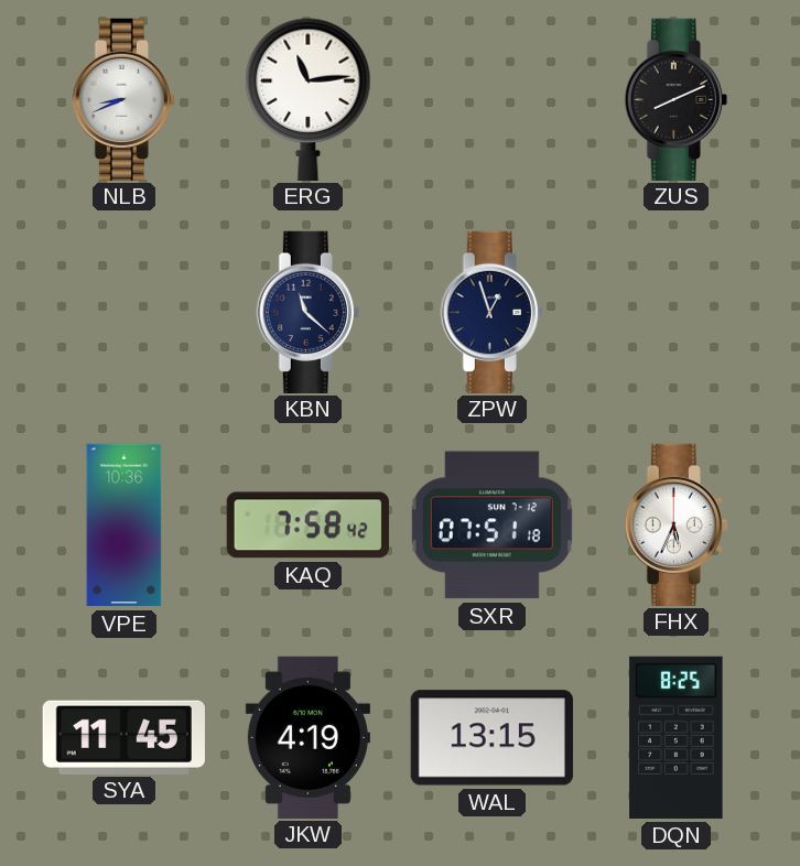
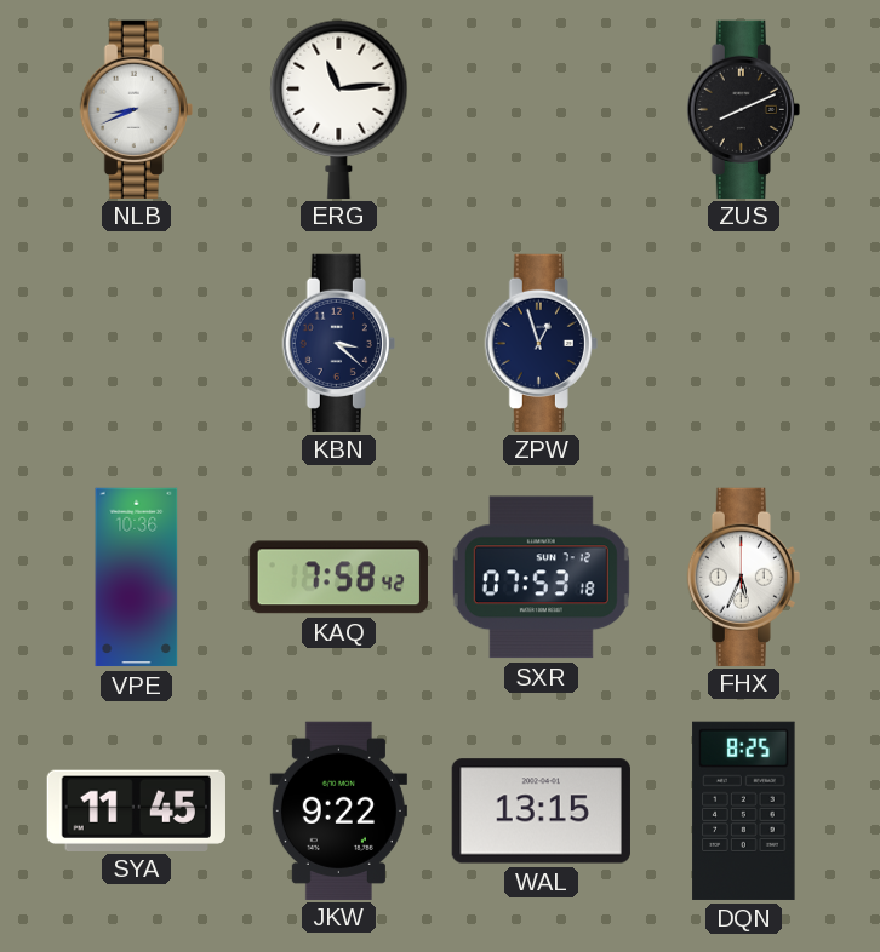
KBN: 11:22 -> 3:22
SXR: 07:51 -> 07:53
JKW: 4:19 -> 9:22
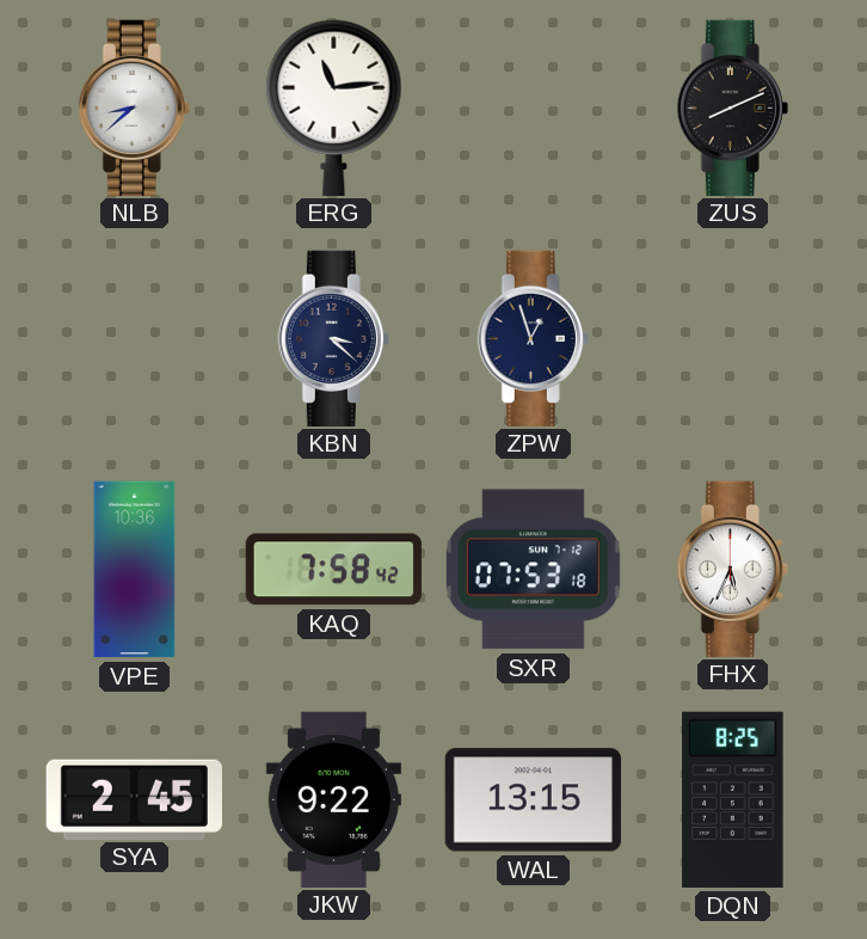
NLB: 8:41 -> 8:38
SYA: 11:45 -> 2:45
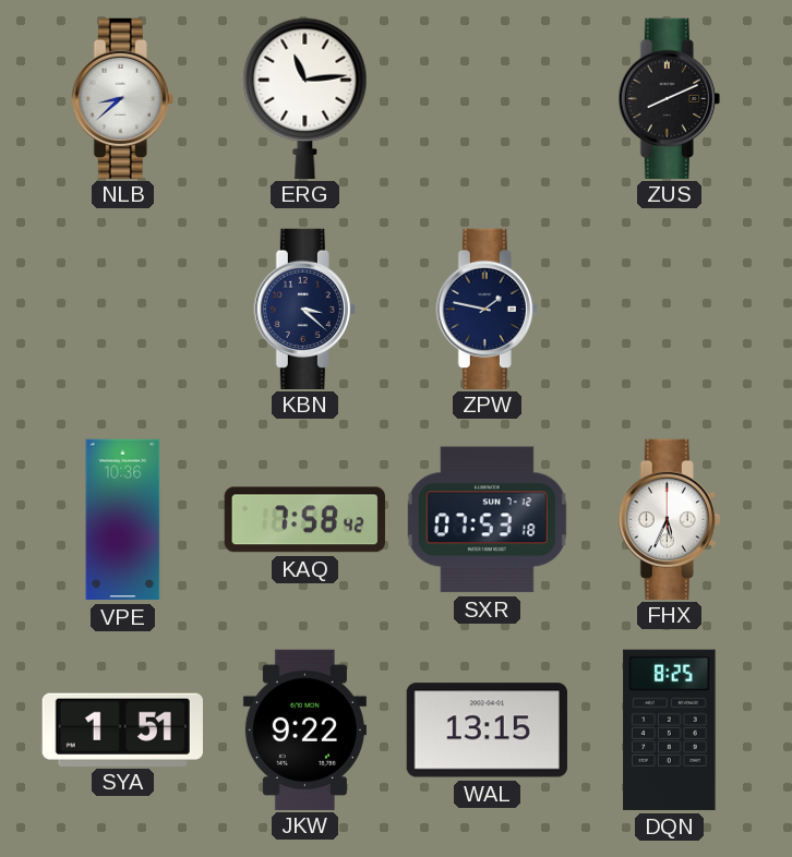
ZPW: 12:57 -> 1:47
SYA: 2:45 -> 1:51
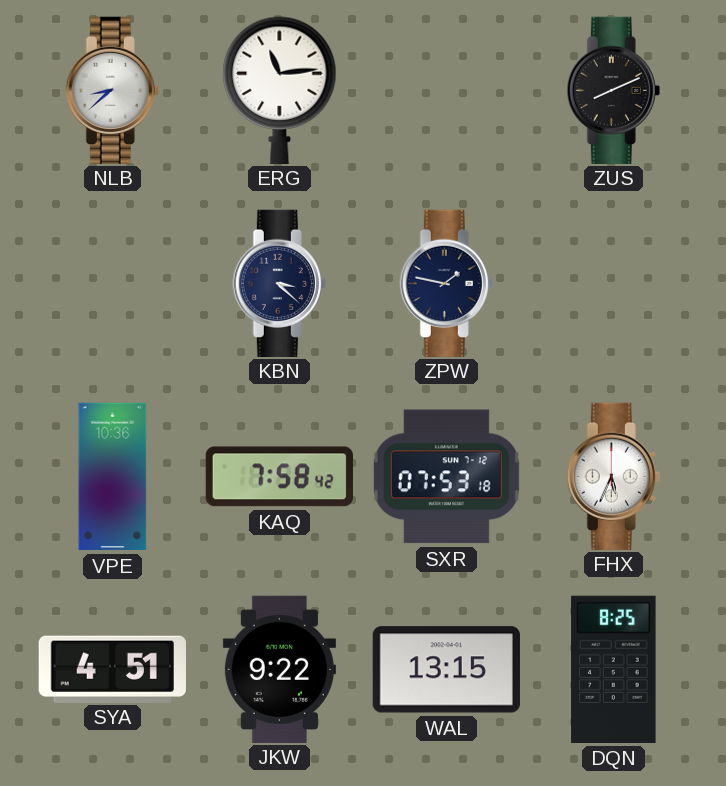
SYA: 1:51 -> 4:51
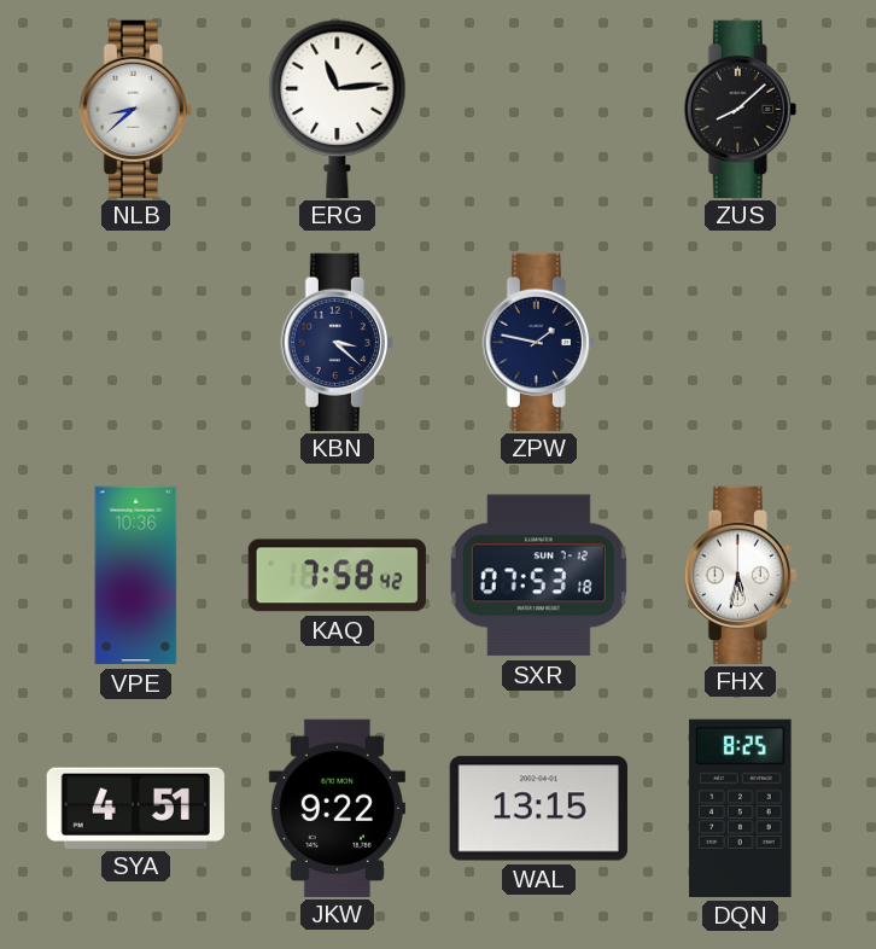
ZUS: 8:11 -> 8:08
FHX: 5:34 -> 5:32
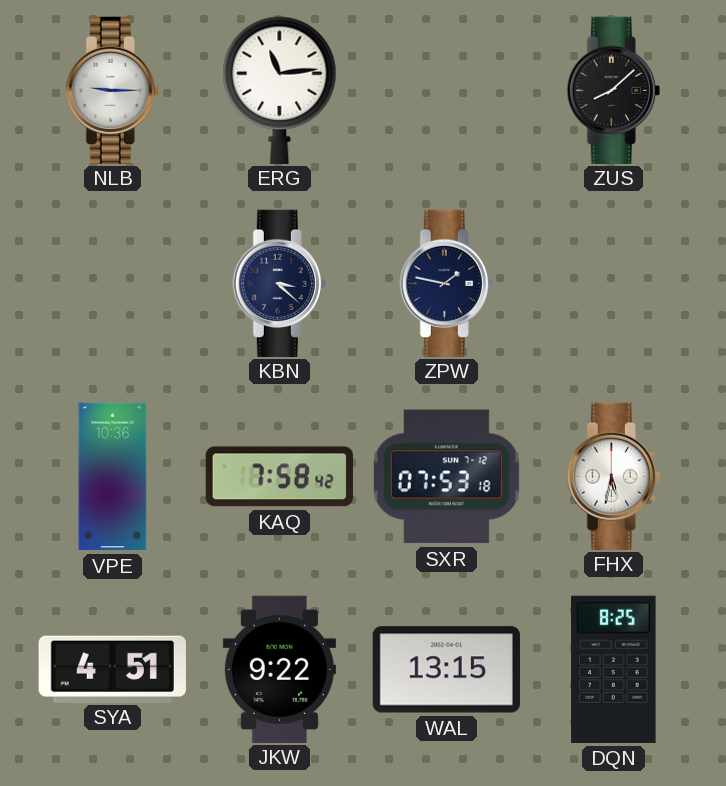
NLB: 8:38 -> 9:15
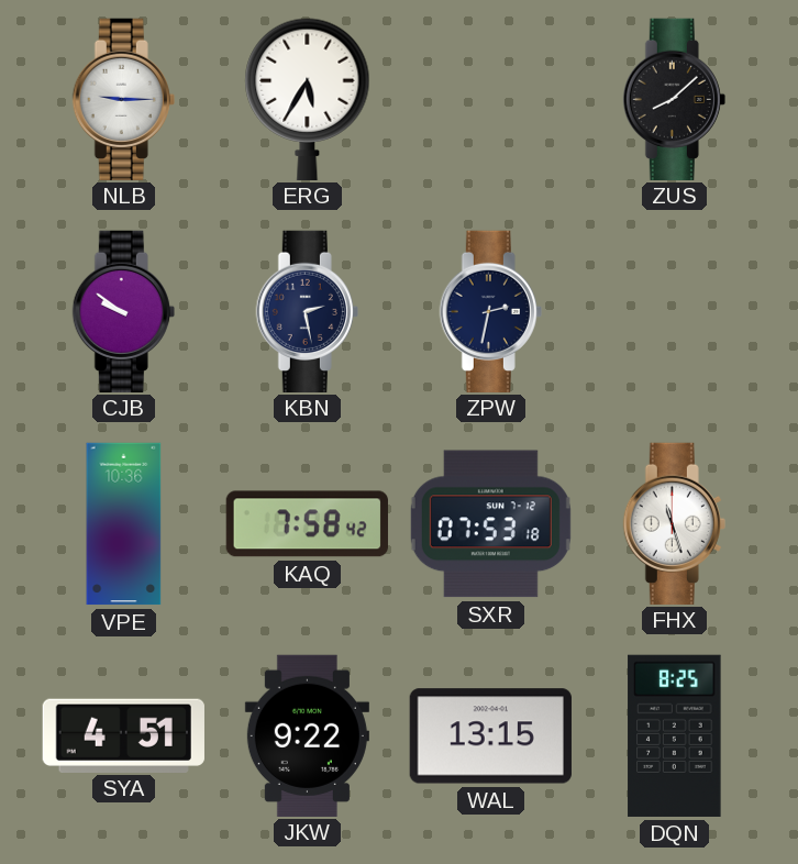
ERG: 11:14 -> 5:35
CJB: none -> 9:51
KBN: 3:22 -> 2:28
ZPW: 1:47 -> 2:32
FHX: 5:32 -> 11:27
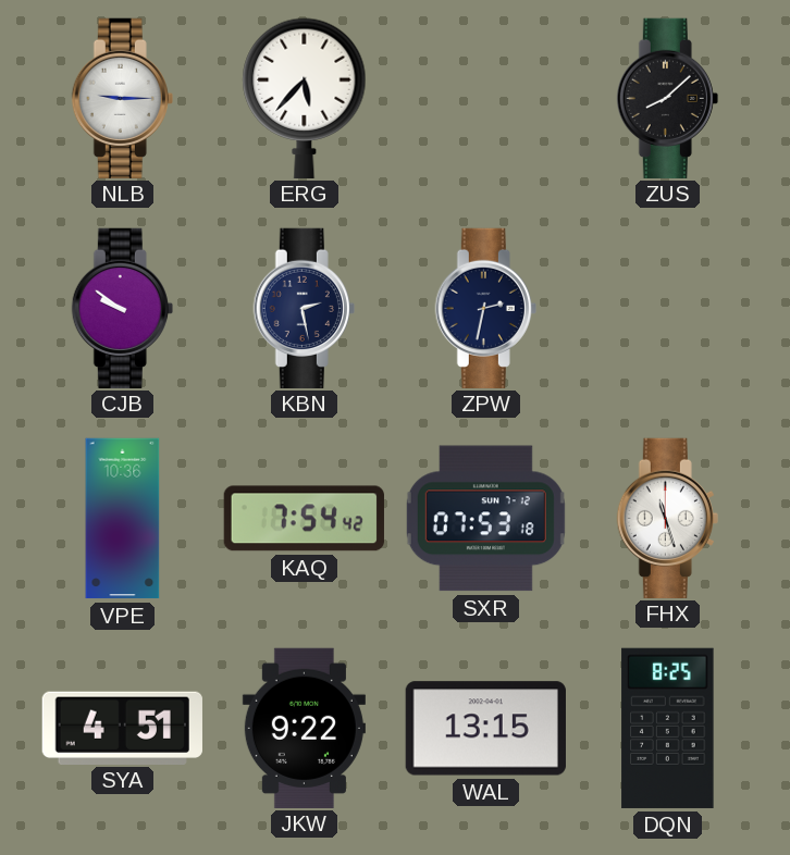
ERG: 5:35 -> 5:37
KAQ: 7:58 -> 7:54
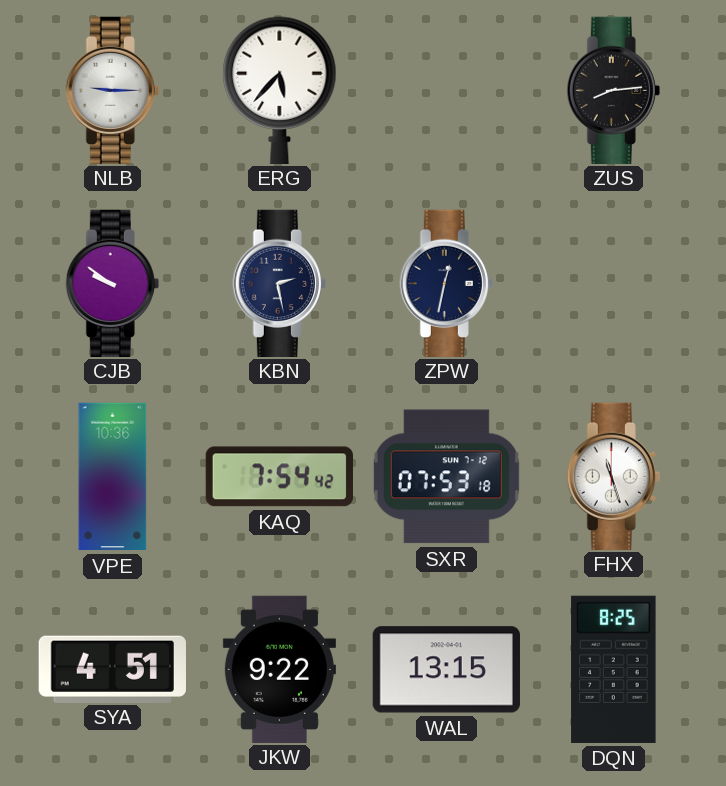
ZUS: 8:08 -> 8:14
ZPW: 2:32 -> 12:32
